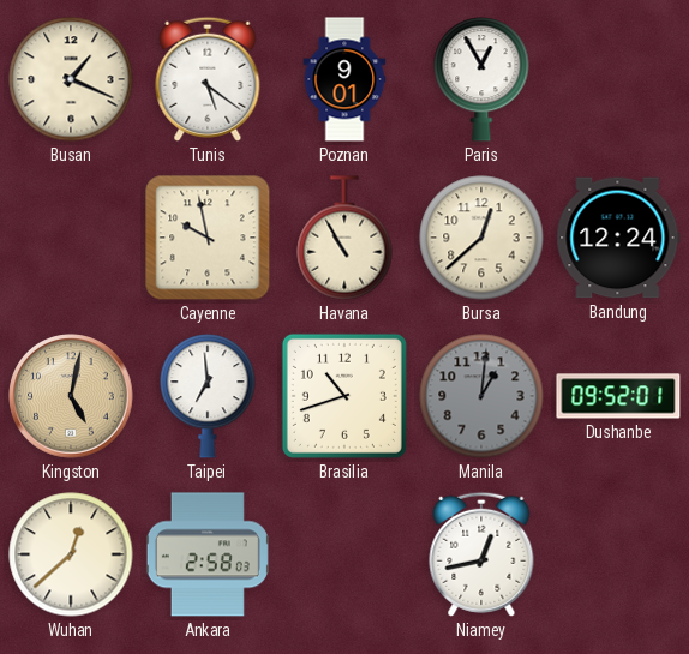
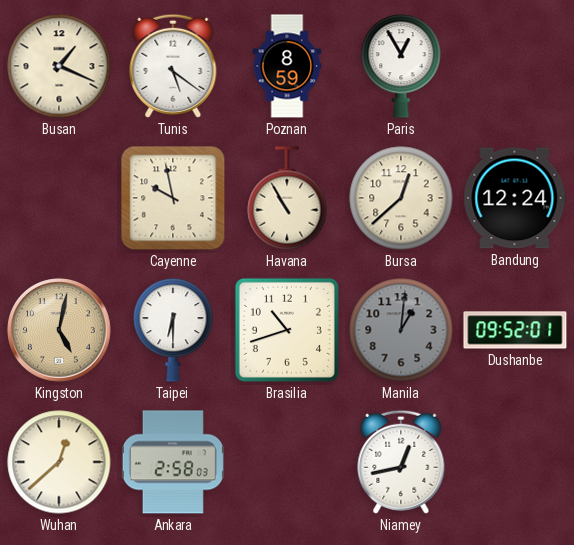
Poznan: 9:01 -> 8:59
Taipei: 6:59 -> 6:30
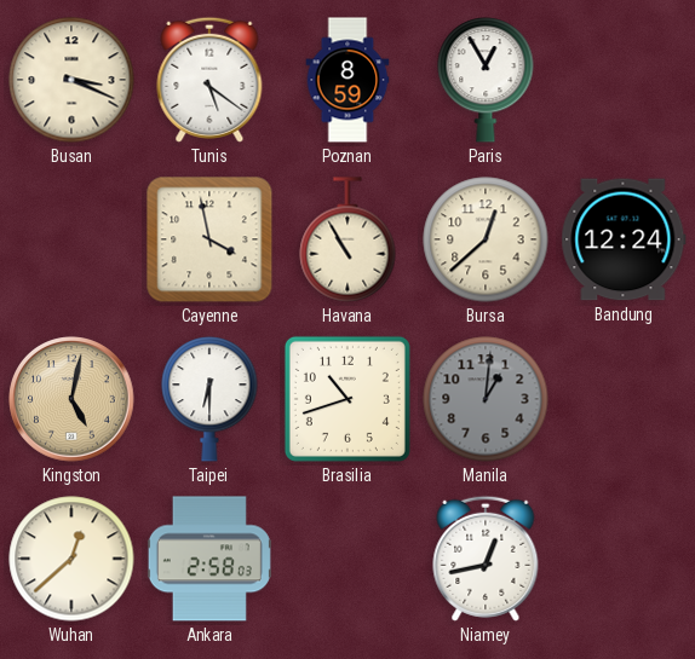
Busan: 1:19 -> 3:19
Cayenne: 9:58 -> 3:58
Dushanbe: 09:52 -> none
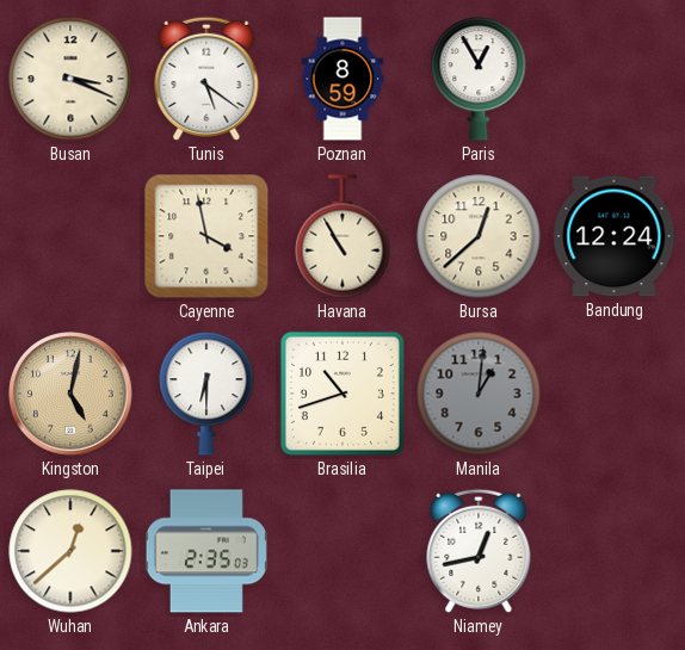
Ankara: 2:58 -> 2:35
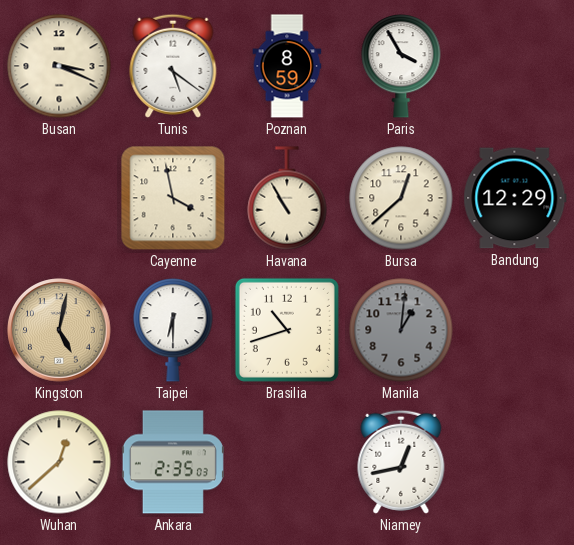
Paris: 12:55 -> 3:55
Bandung: 12:24 -> 12:29
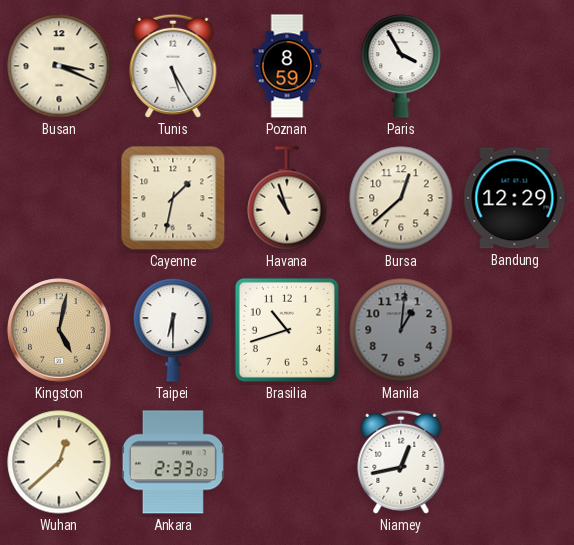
Tunis: 5:21 -> 5:25
Cayenne: 3:58 -> 1:32
Havana: 10:55 -> 10:57
Ankara: 2:35 -> 2:33
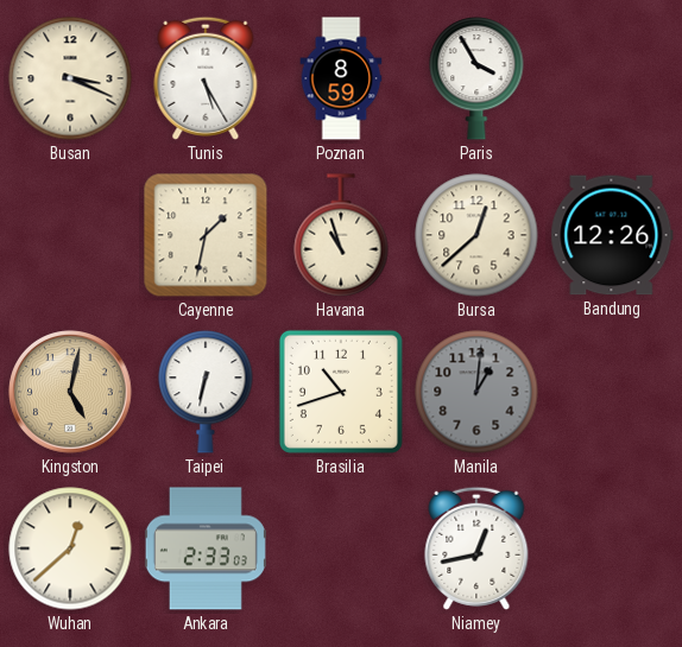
Bandung: 12:29 -> 12:26
Taipei: 6:30 -> 6:32
